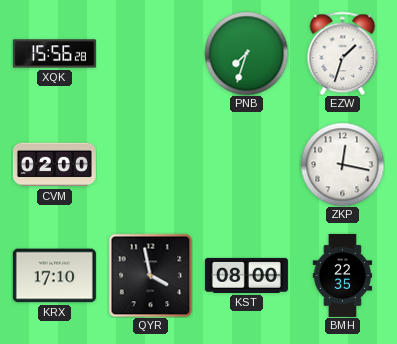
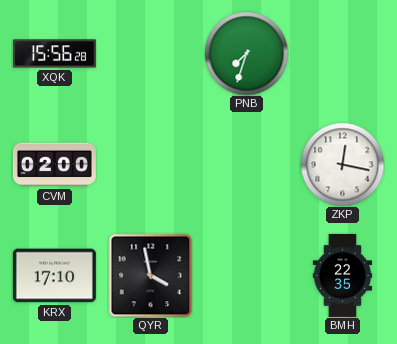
EZW: 1:33 -> none
KST: 08:00 -> none
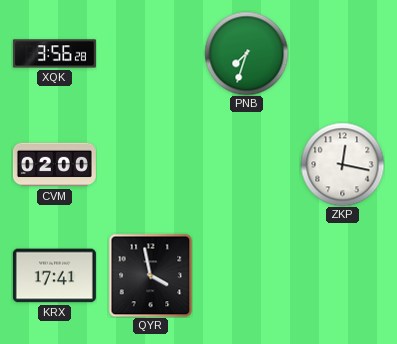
XQK: 15:56 -> 3:56
KRX: 17:10 -> 17:41
BMH: 22:35 -> none
